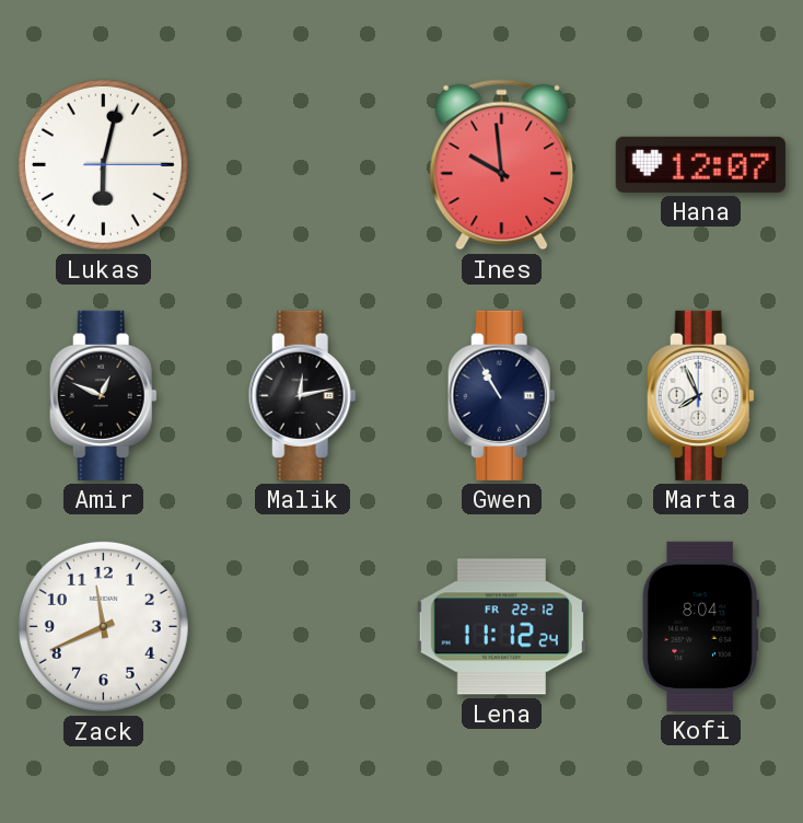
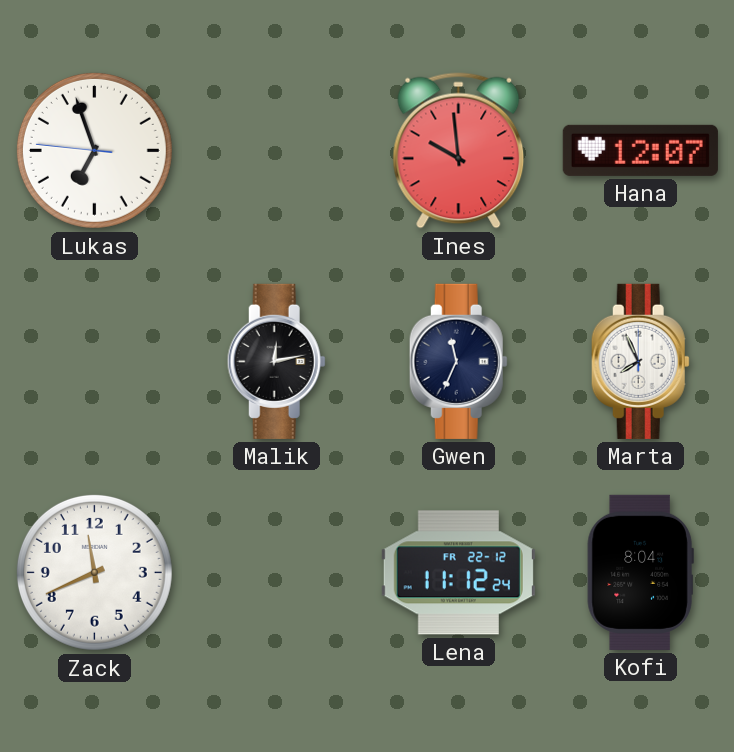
Lukas: 6:02 -> 6:56
Amir: 12:49 -> none
Gwen: 10:55 -> 11:34
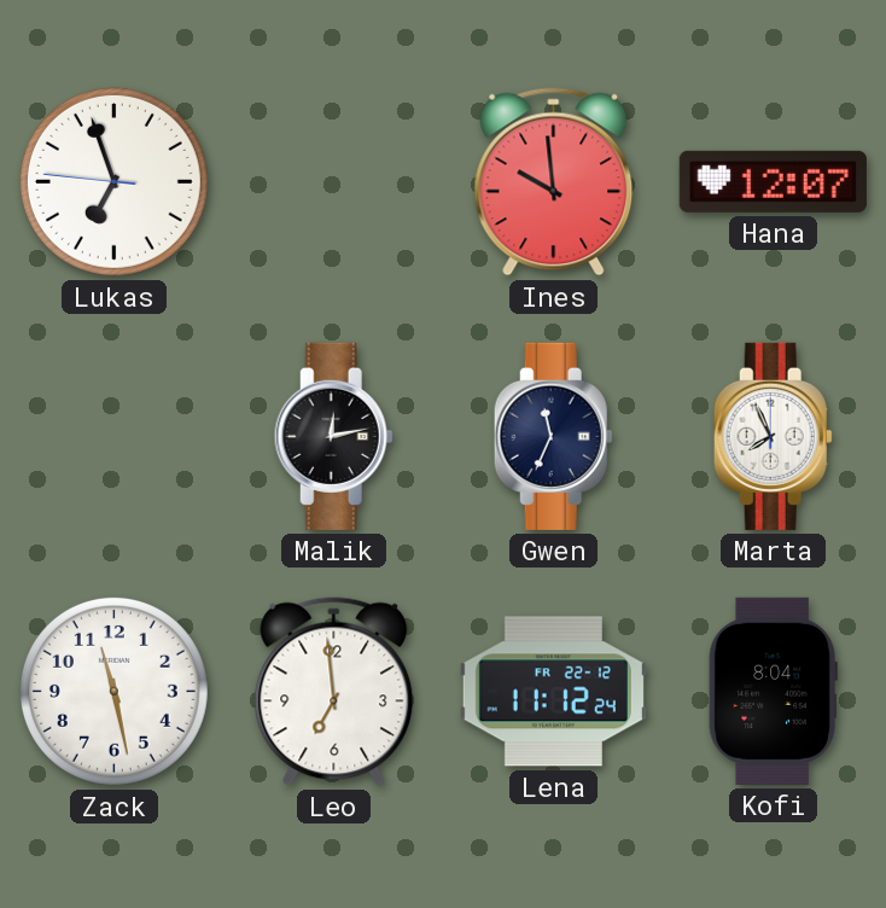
Zack: 11:41 -> 11:28
Leo: none -> 6:59
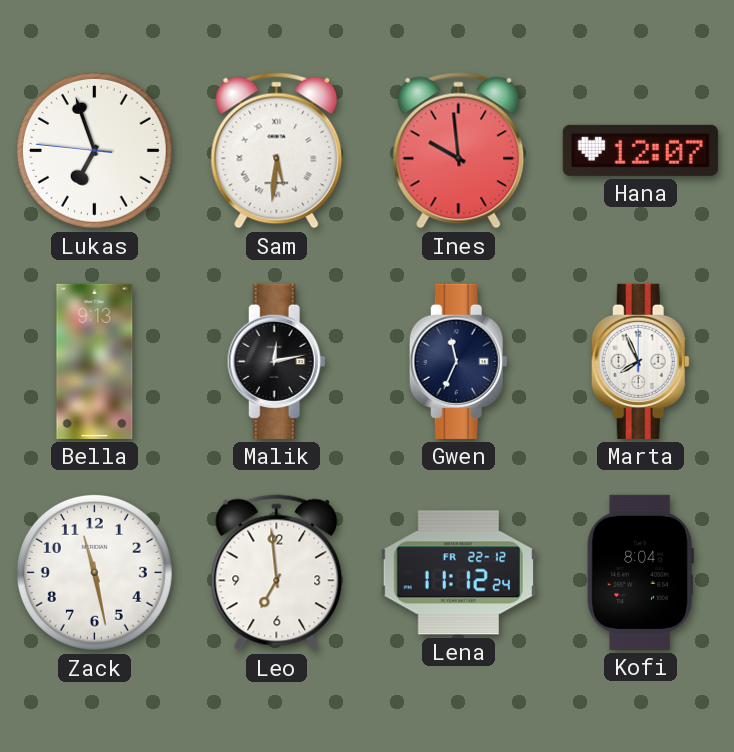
Sam: none -> 5:31
Bella: none -> 9:13
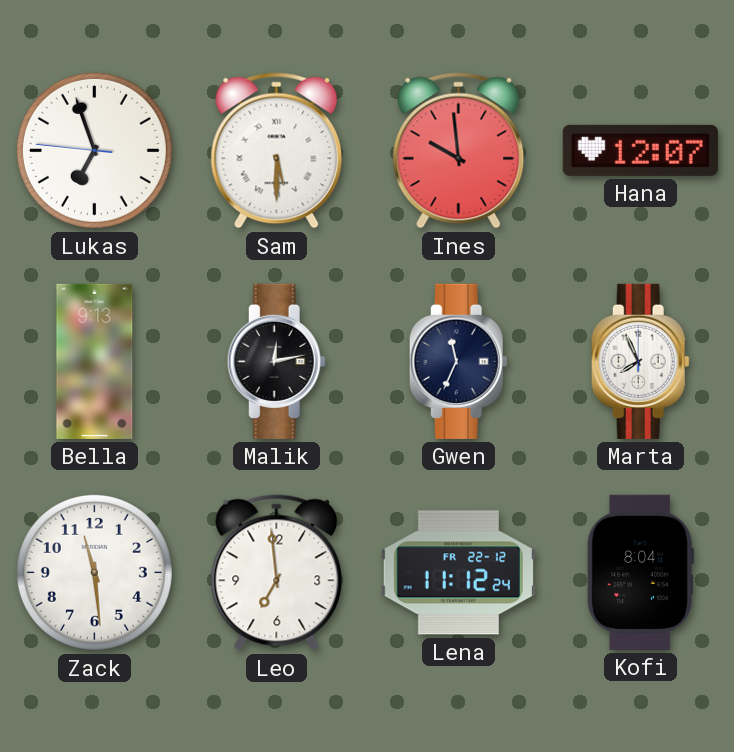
Sam: 5:31 -> 5:30
Zack: 11:28 -> 11:29
